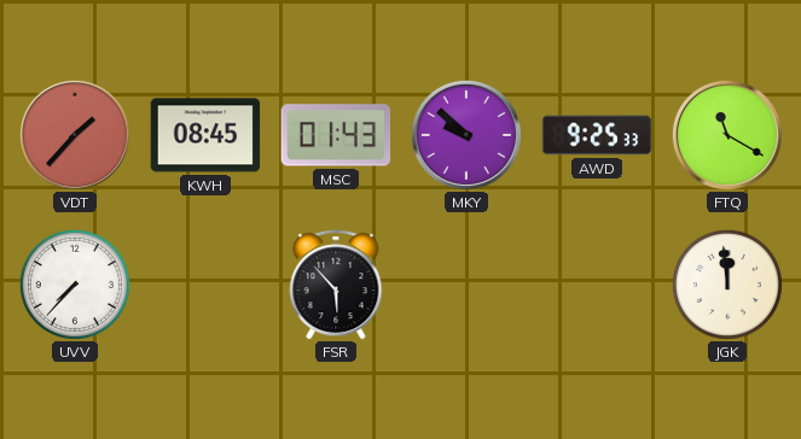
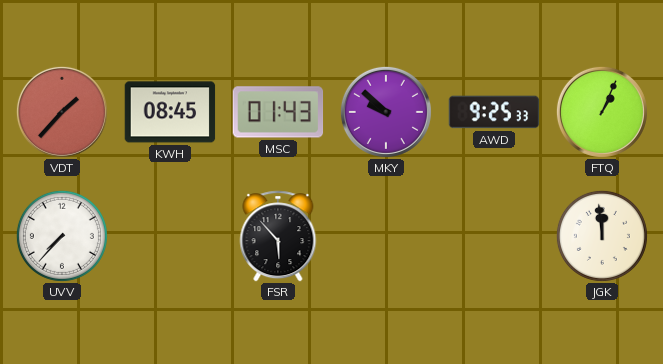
FTQ: 11:20 -> 1:04
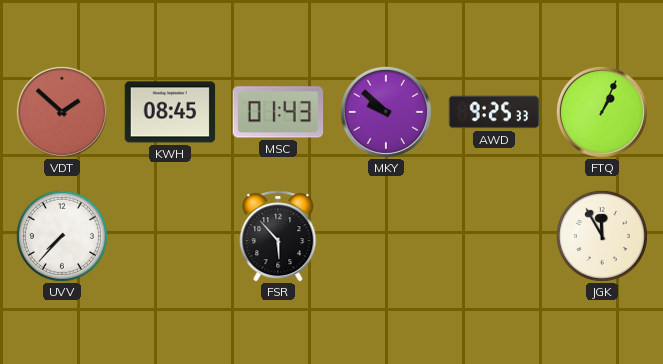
VDT: 1:37 -> 1:52
JGK: 11:59 -> 11:55
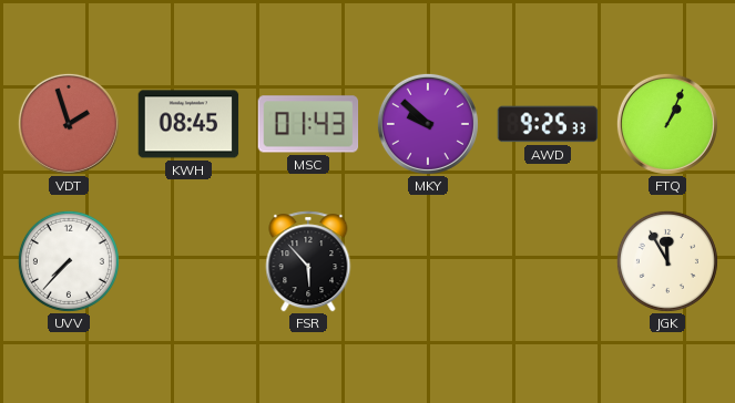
VDT: 1:52 -> 1:57
